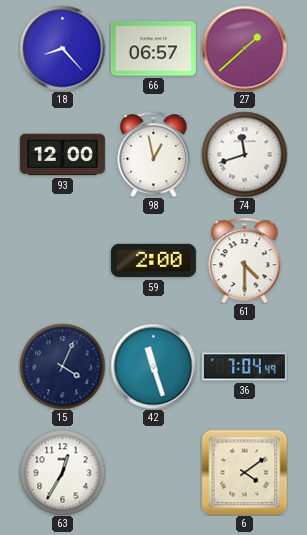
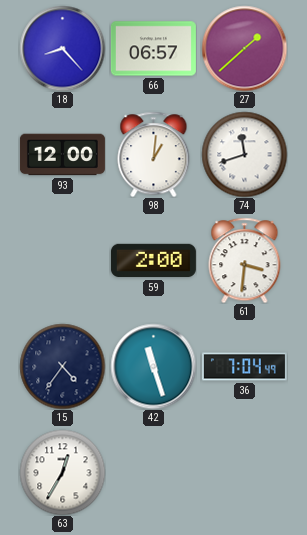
98: 12:58 -> 1:01
61: 4:30 -> 3:31
15: 4:04 -> 4:36
6: 4:09 -> none
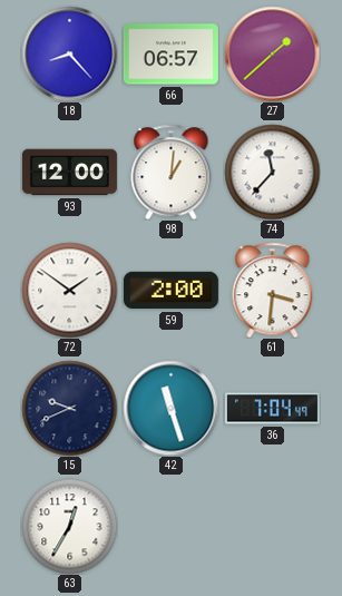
74: 11:42 -> 11:37
72: none -> 1:51
15: 4:36 -> 9:41
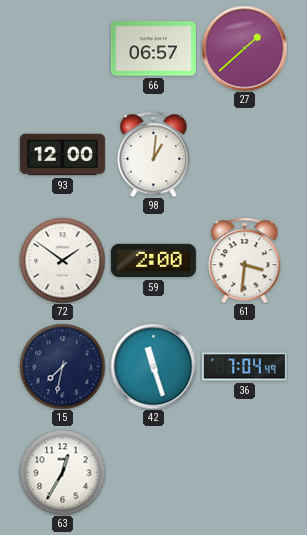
18: 8:23 -> none
74: 11:37 -> none
15: 9:41 -> 7:32
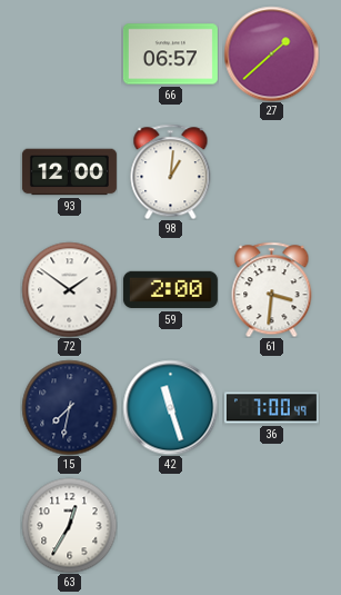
36: 7:04 -> 7:00
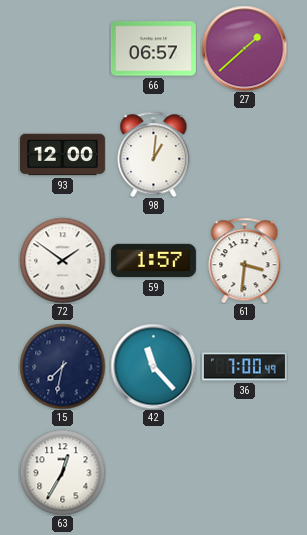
59: 2:00 -> 1:57
42: 11:27 -> 11:23
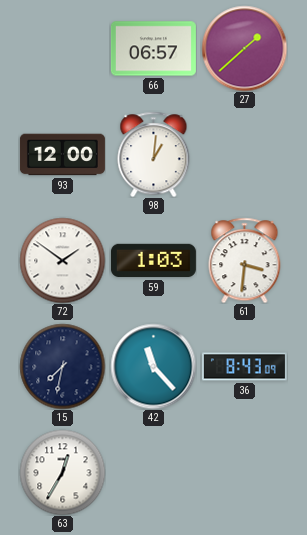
59: 1:57 -> 1:03
36: 7:00 -> 8:43
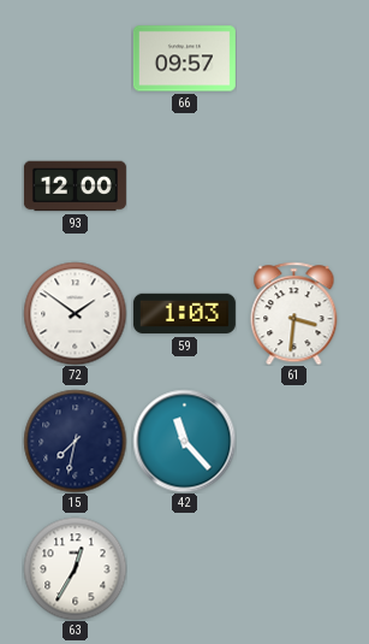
66: 06:57 -> 09:57
27: 1:38 -> none
98: 1:01 -> none
36: 8:43 -> none
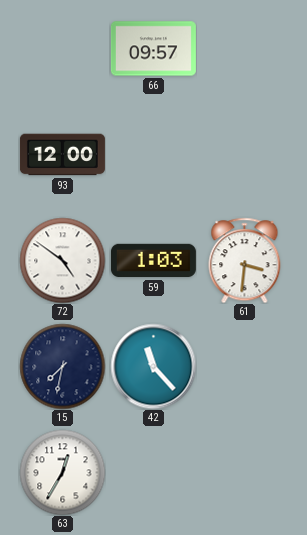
72: 1:51 -> 4:51
